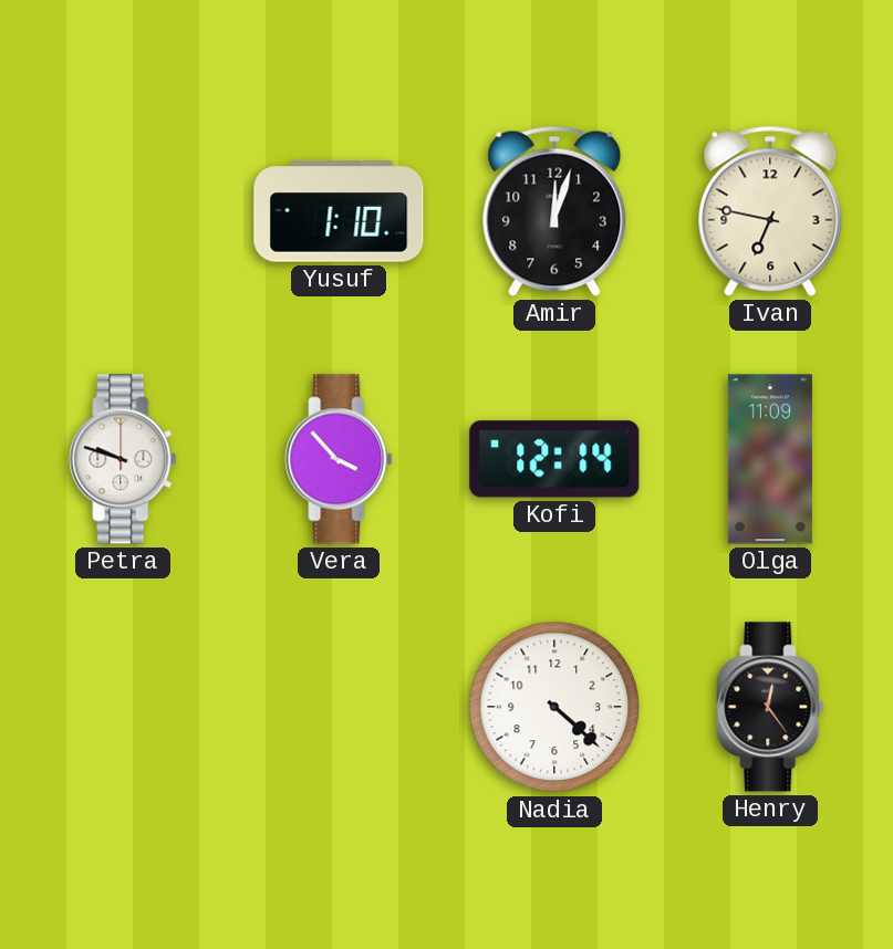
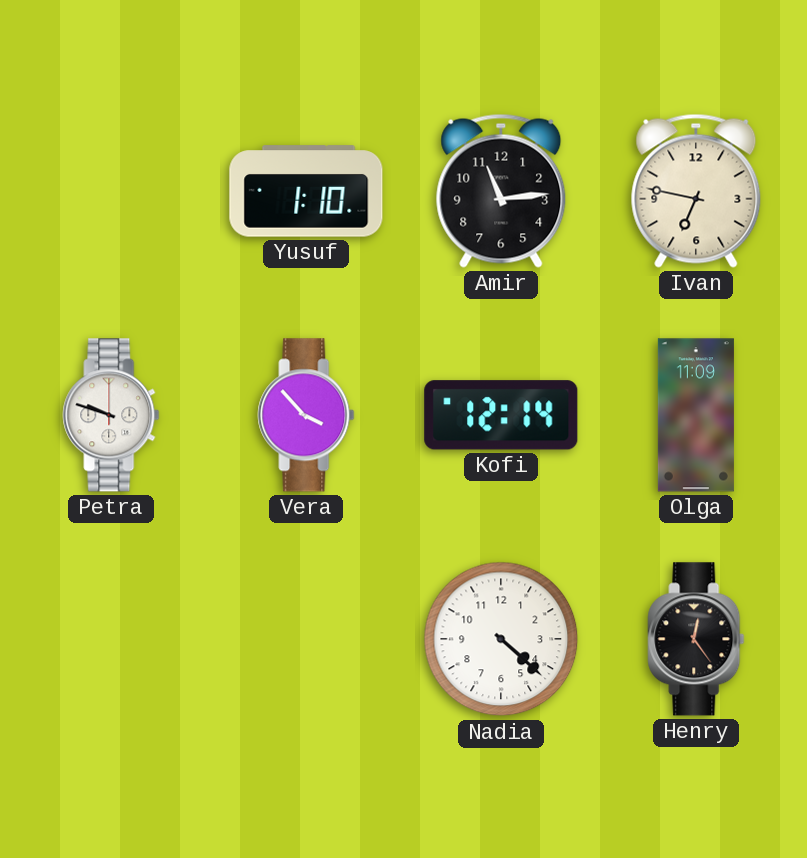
Amir: 12:03 -> 11:14
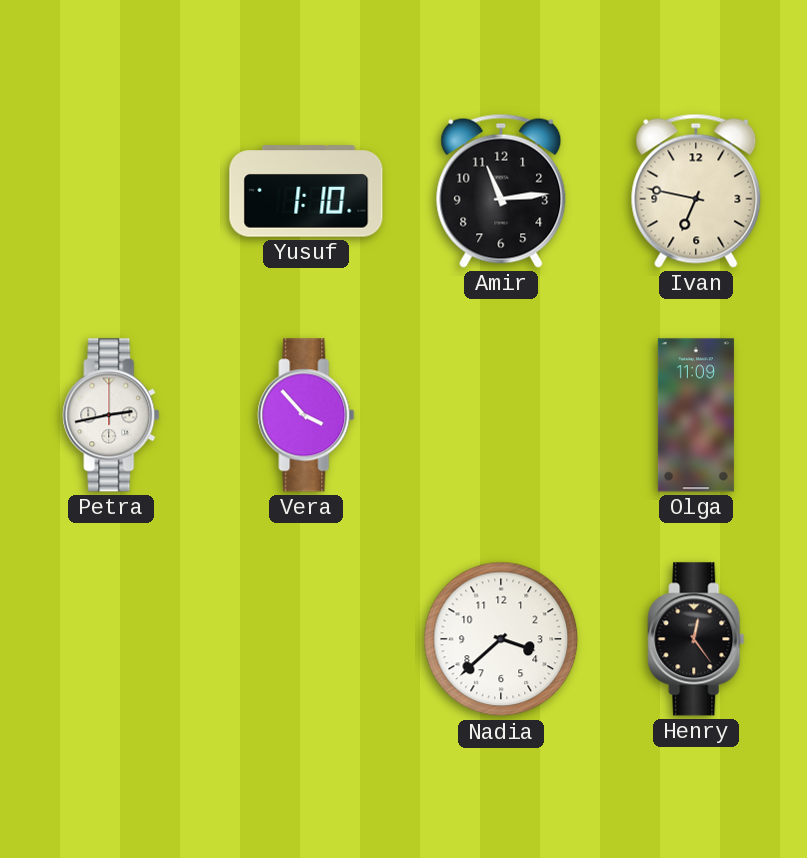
Petra: 9:48 -> 2:43
Kofi: 12:14 -> none
Nadia: 4:22 -> 3:38
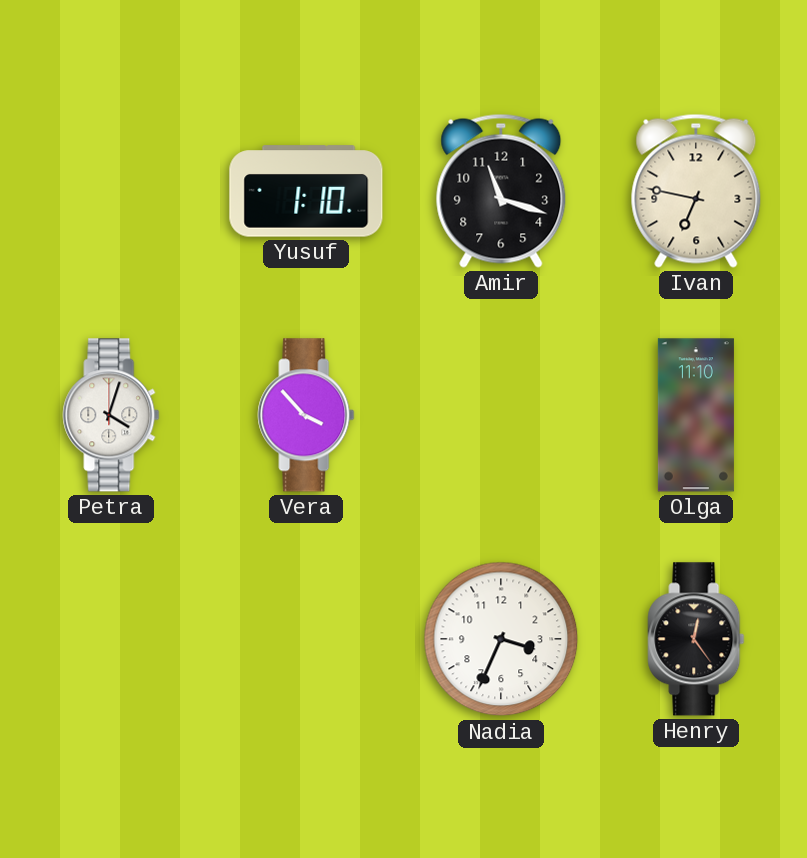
Amir: 11:14 -> 11:18
Petra: 2:43 -> 4:03
Olga: 11:09 -> 11:10
Nadia: 3:38 -> 3:34
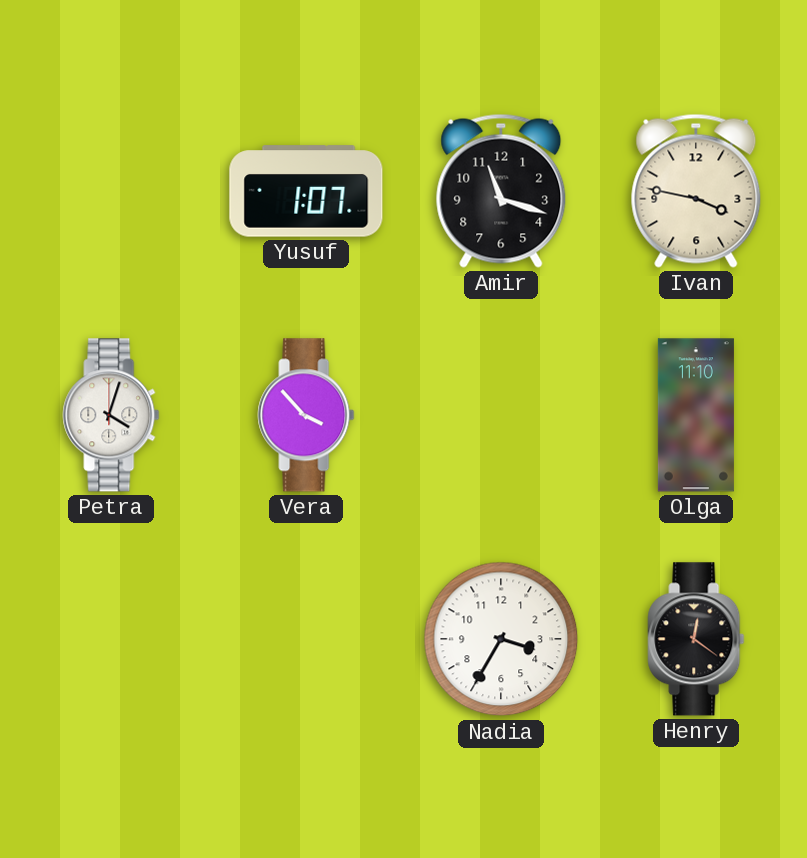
Yusuf: 1:10 -> 1:07
Ivan: 6:47 -> 3:47
Nadia: 3:34 -> 3:35
Henry: 12:24 -> 12:21
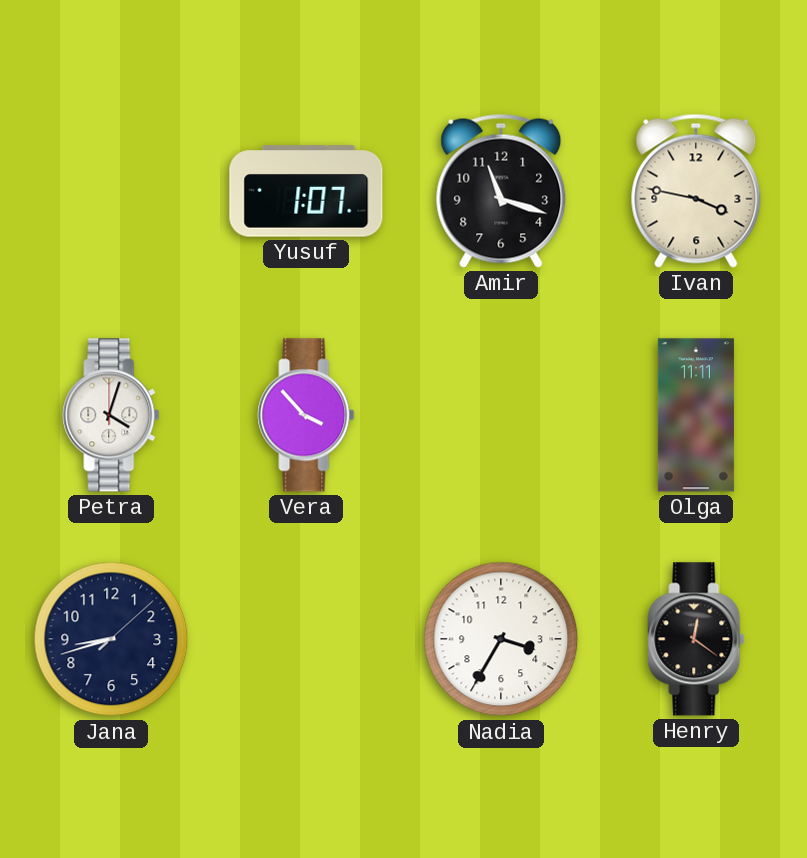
Olga: 11:10 -> 11:11
Jana: none -> 8:42
